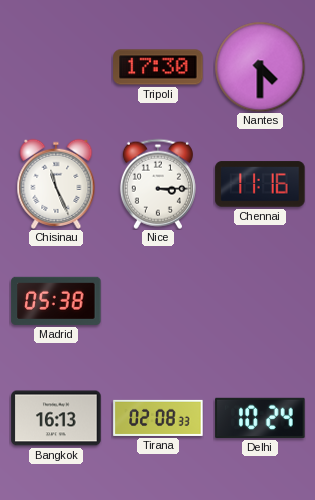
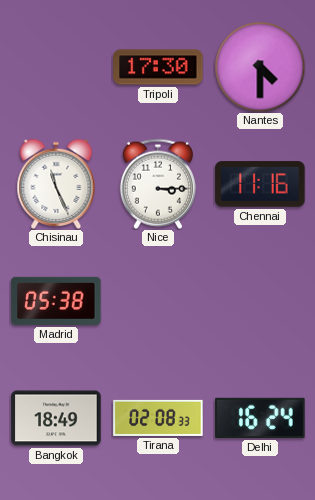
Bangkok: 16:13 -> 18:49
Delhi: 10:24 -> 16:24
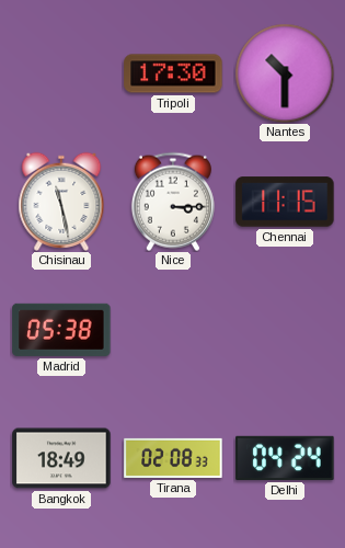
Nantes: 4:30 -> 10:30
Chisinau: 11:26 -> 11:28
Chennai: 11:16 -> 11:15
Delhi: 16:24 -> 04:24
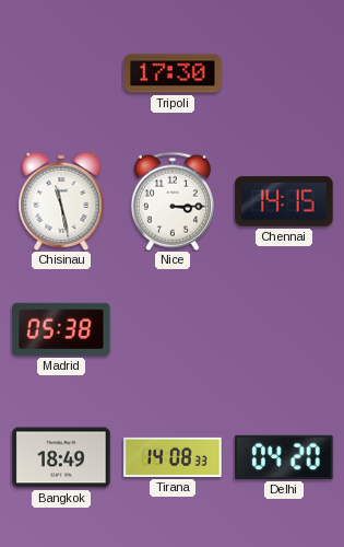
Nantes: 10:30 -> none
Chennai: 11:15 -> 14:15
Tirana: 02:08 -> 14:08
Delhi: 04:24 -> 04:20
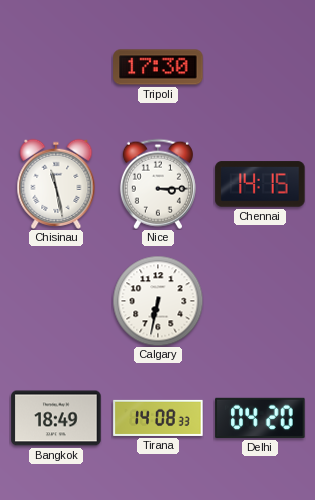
Madrid: 05:38 -> none
Calgary: none -> 6:32
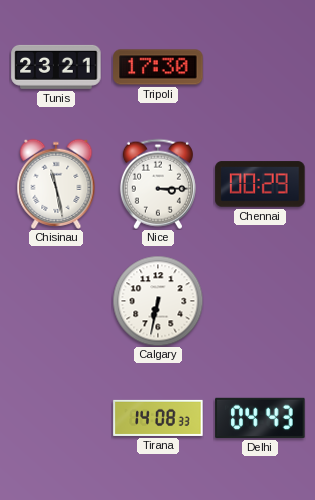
Tunis: none -> 23:21
Chennai: 14:15 -> 00:29
Bangkok: 18:49 -> none
Delhi: 04:20 -> 04:43
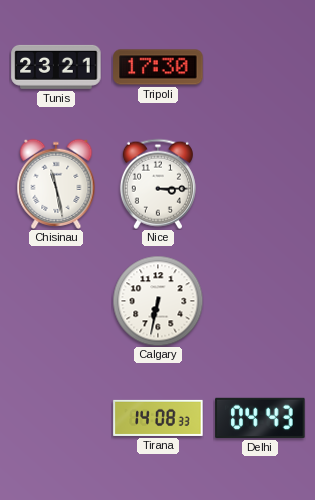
Chennai: 00:29 -> none
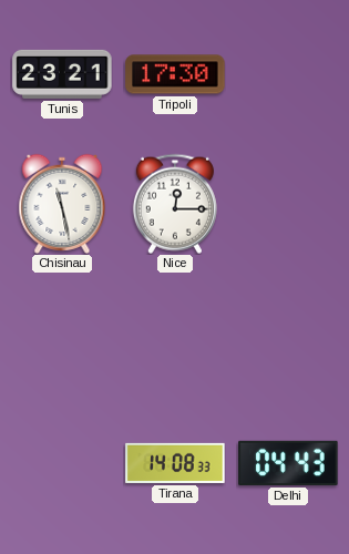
Nice: 3:15 -> 12:15
Calgary: 6:32 -> none
